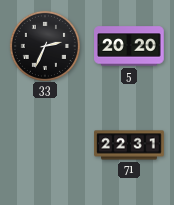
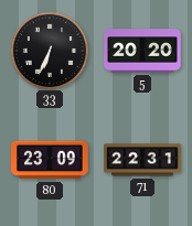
33: 2:34 -> 6:34
80: none -> 23:09
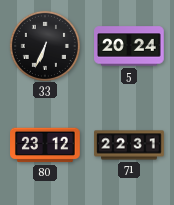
5: 20:20 -> 20:24
80: 23:09 -> 23:12
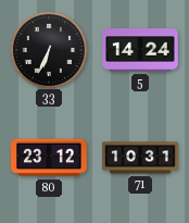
5: 20:24 -> 14:24
71: 22:31 -> 10:31
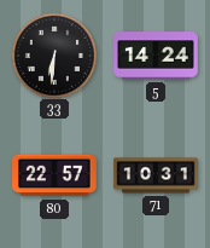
33: 6:34 -> 6:31
80: 23:12 -> 22:57
